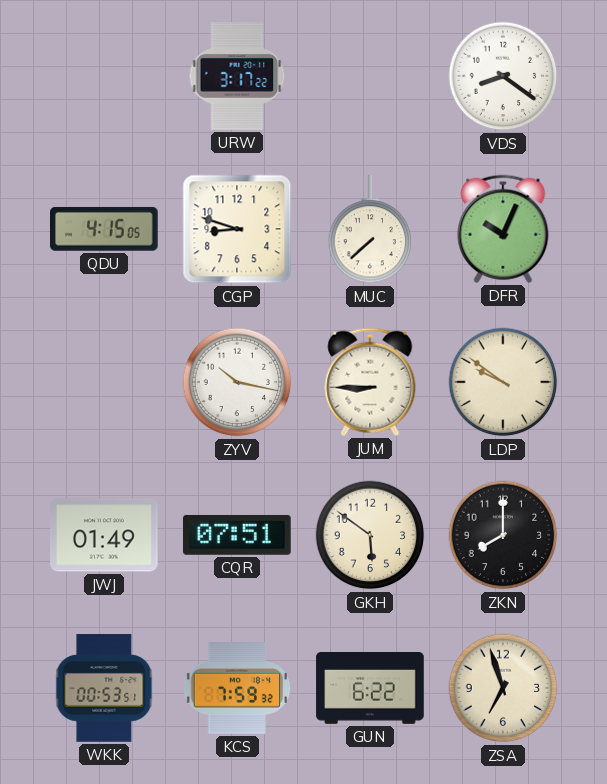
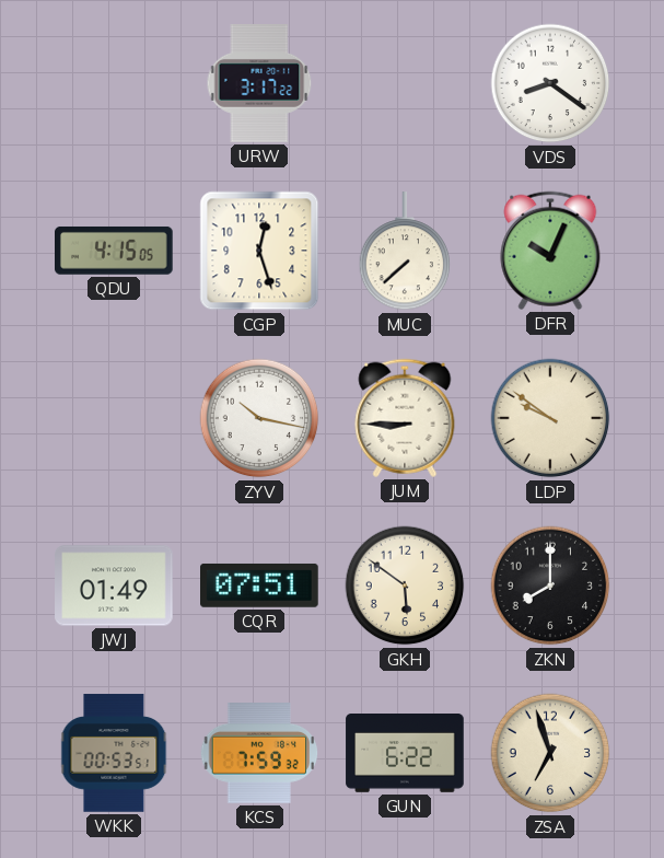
CGP: 8:48 -> 12:27
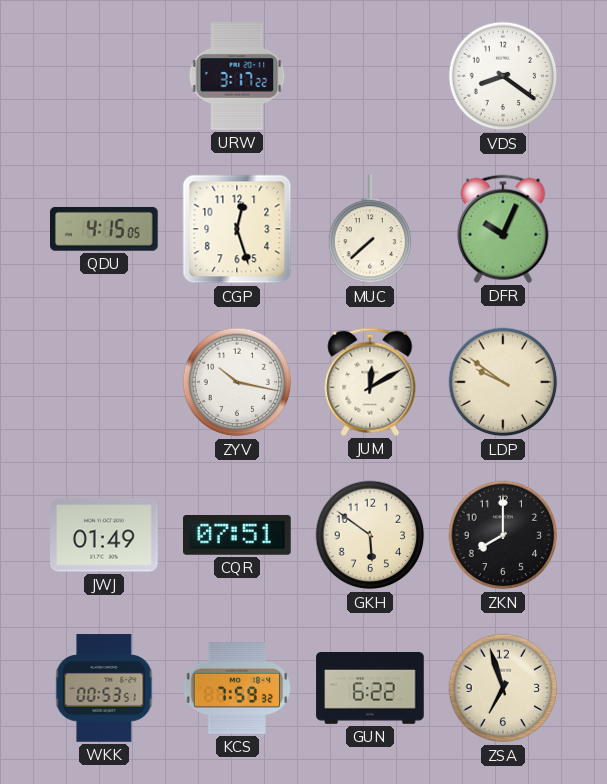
JUM: 8:45 -> 12:10
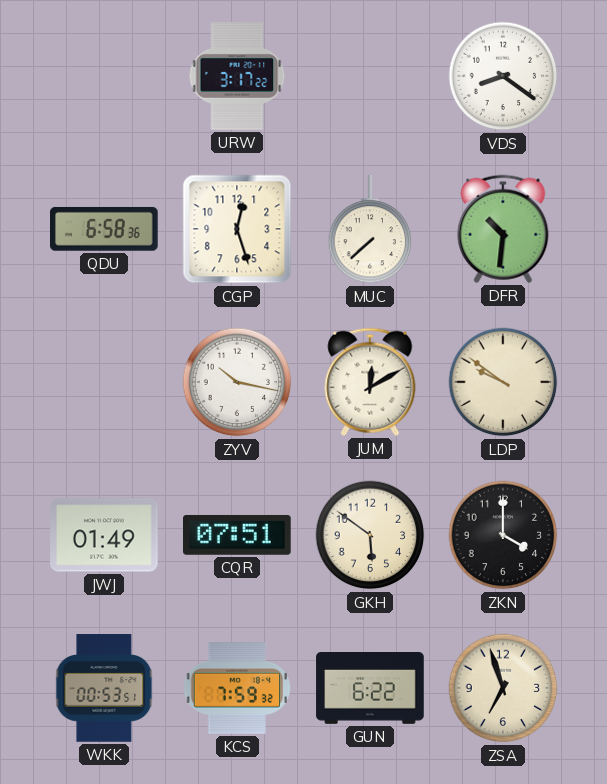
QDU: 4:15 -> 6:58
DFR: 10:04 -> 10:31
ZKN: 8:00 -> 4:00
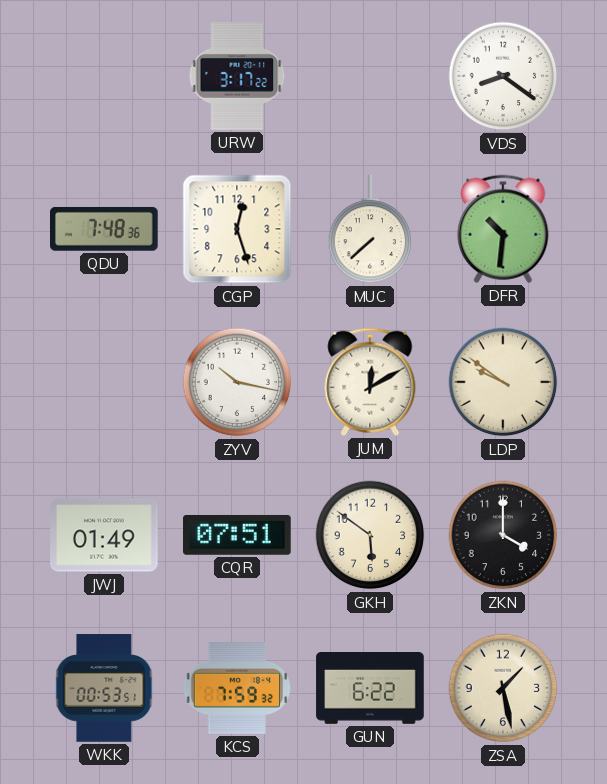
QDU: 6:58 -> 7:48
ZSA: 6:57 -> 1:28
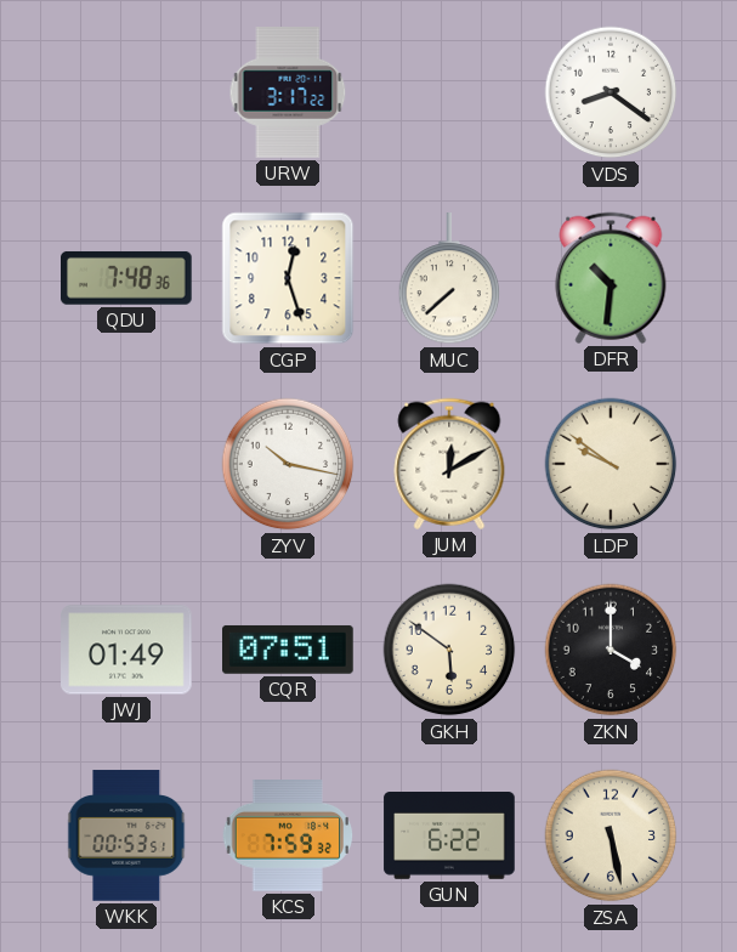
ZSA: 1:28 -> 5:28
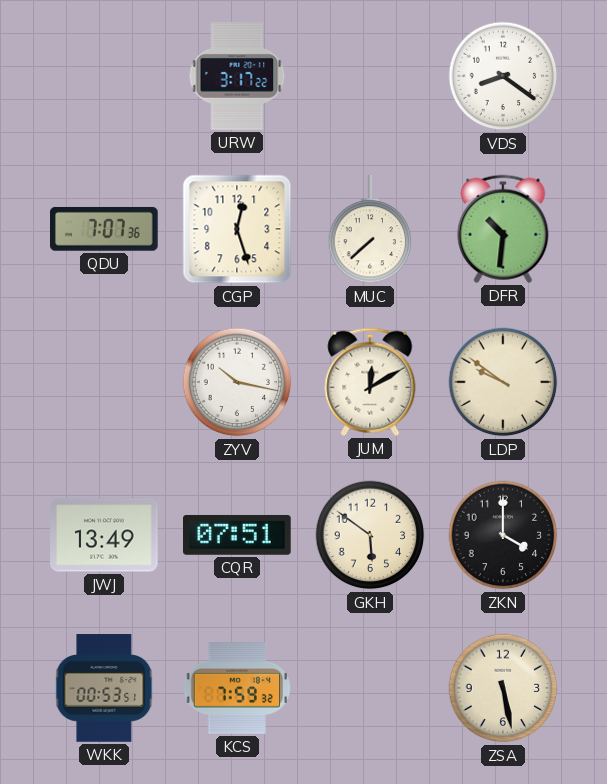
QDU: 7:48 -> 7:07
JWJ: 01:49 -> 13:49
GUN: 6:22 -> none
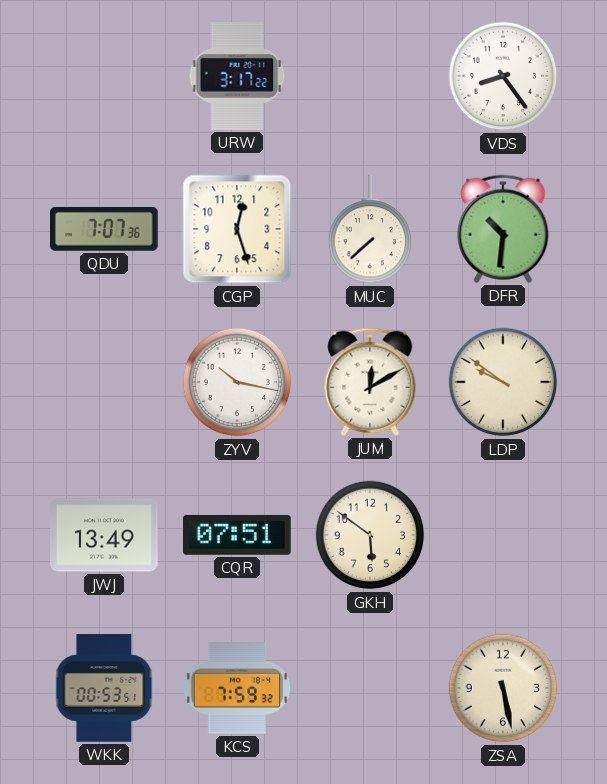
VDS: 8:21 -> 8:24
ZKN: 4:00 -> none
